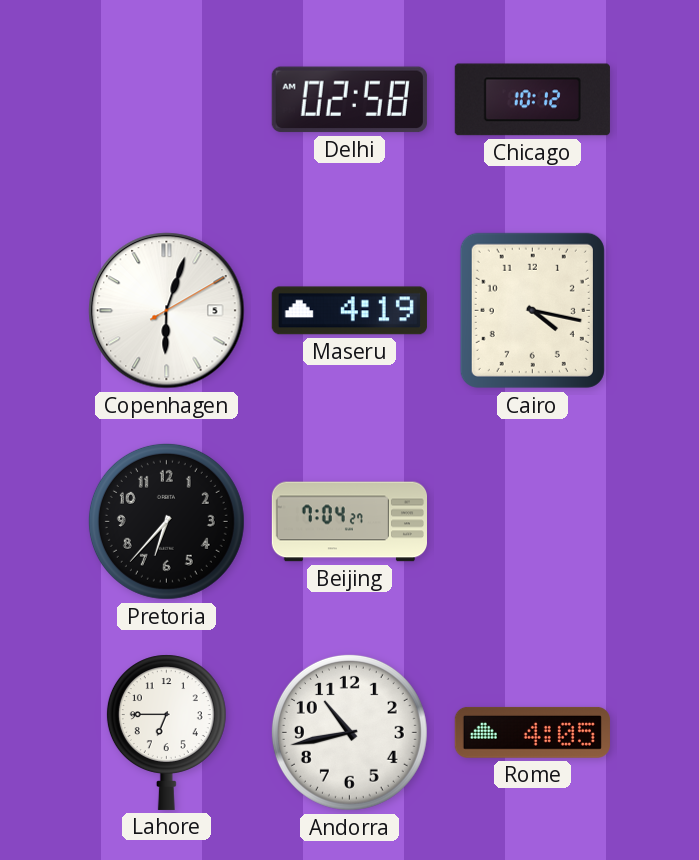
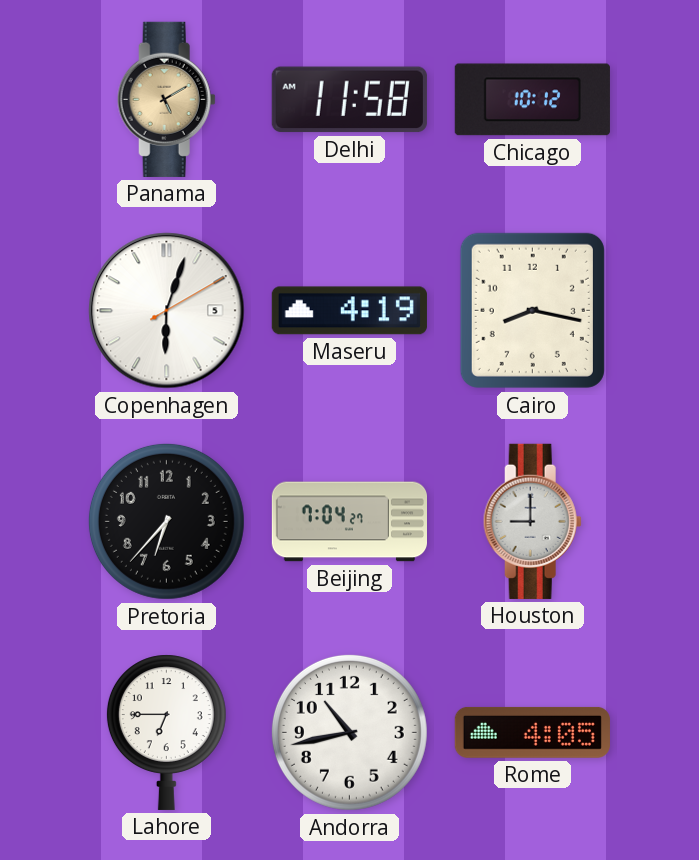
Panama: none -> 5:10
Delhi: 02:58 -> 11:58
Cairo: 4:17 -> 8:17
Houston: none -> 9:00
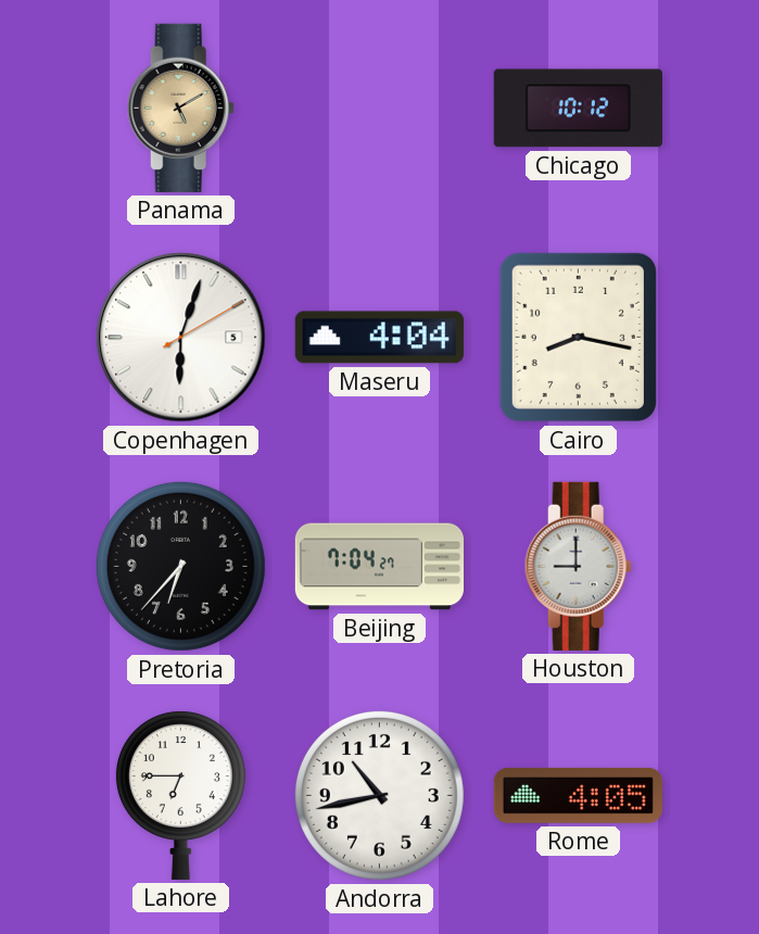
Delhi: 11:58 -> none
Maseru: 4:19 -> 4:04
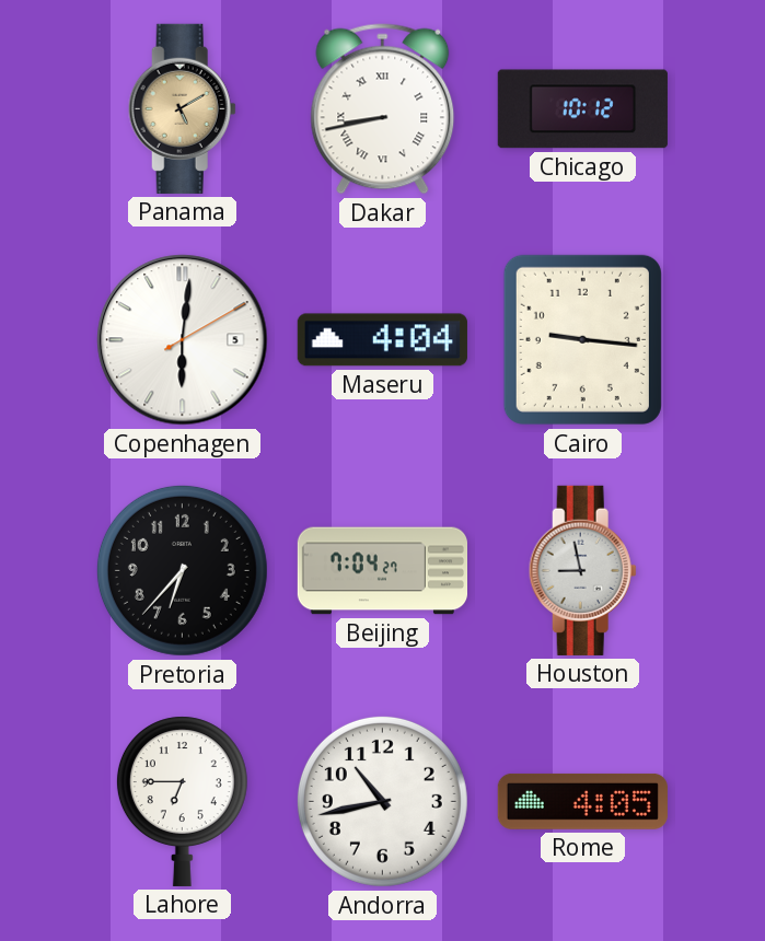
Dakar: none -> 8:43
Copenhagen: 6:03 -> 6:01
Cairo: 8:17 -> 9:16
Houston: 9:00 -> 8:58
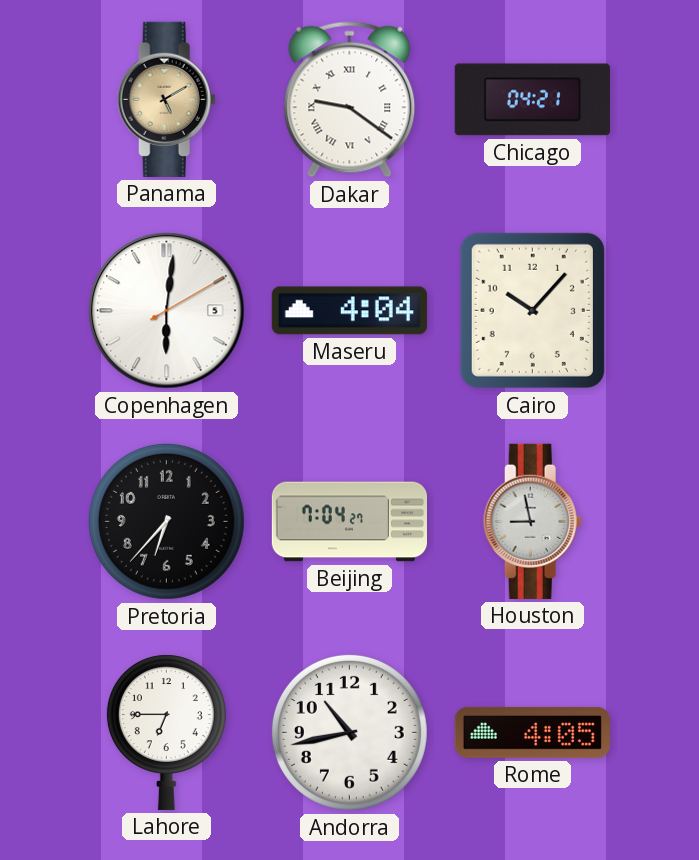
Dakar: 8:43 -> 9:21
Chicago: 10:12 -> 04:21
Cairo: 9:16 -> 10:07
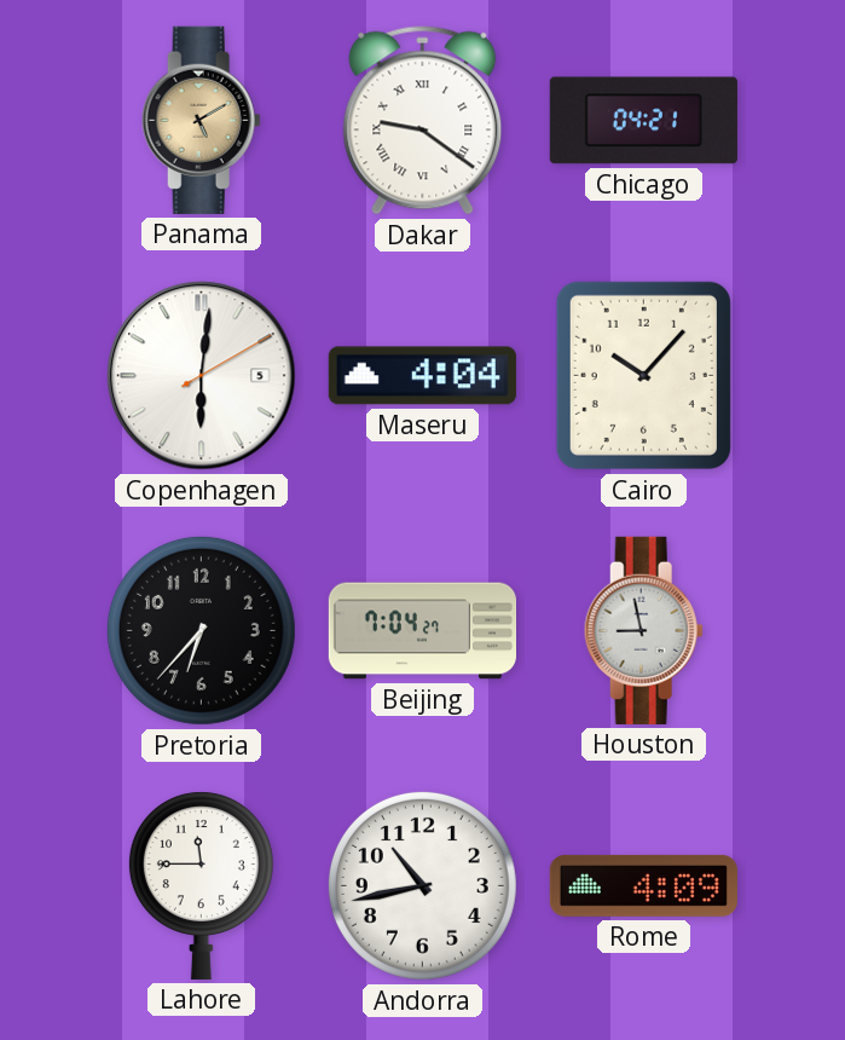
Lahore: 6:45 -> 11:45
Rome: 4:05 -> 4:09
